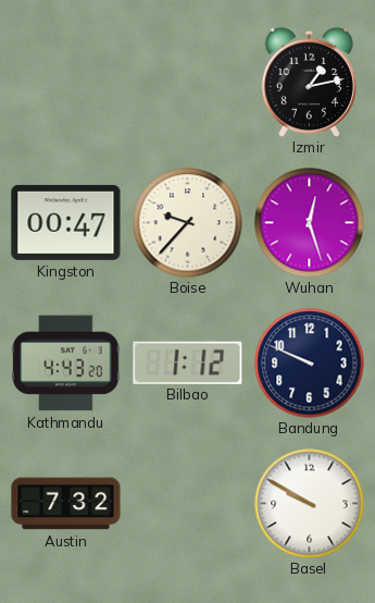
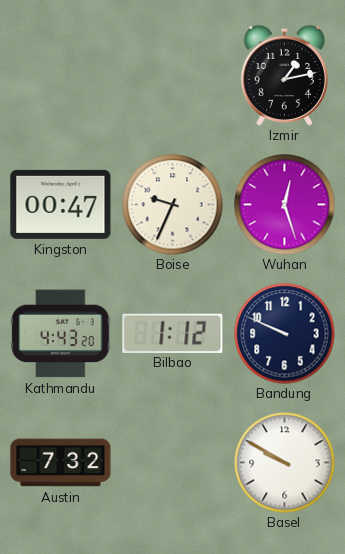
Boise: 9:37 -> 9:34
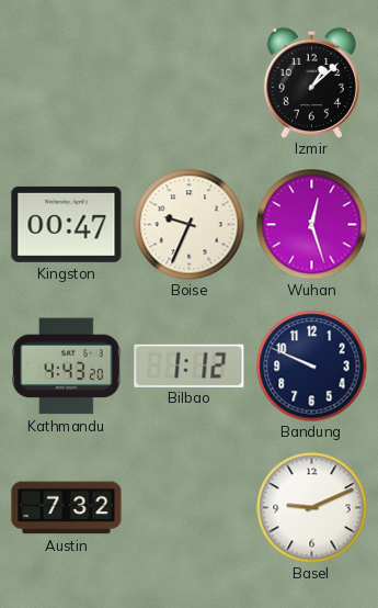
Izmir: 1:13 -> 1:08
Basel: 9:50 -> 9:11
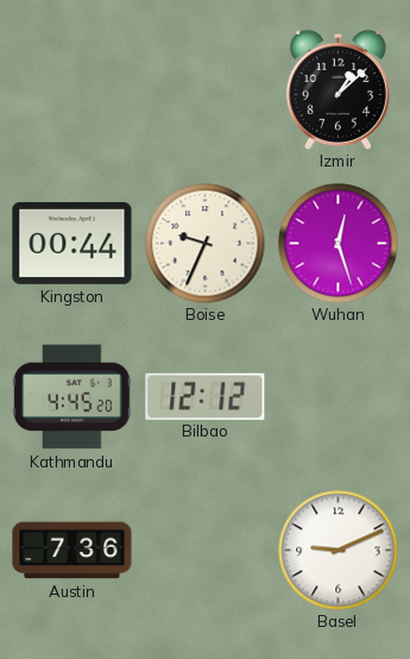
Kingston: 00:47 -> 00:44
Kathmandu: 4:43 -> 4:45
Bilbao: 1:12 -> 12:12
Bandung: 9:49 -> none
Austin: 7:32 -> 7:36
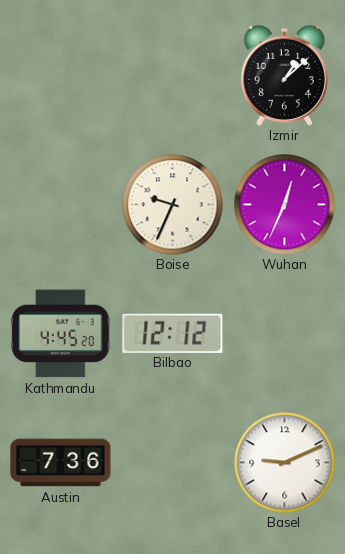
Kingston: 00:44 -> none
Wuhan: 12:27 -> 12:34
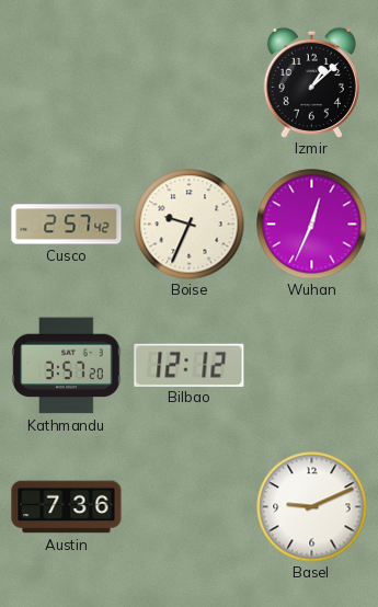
Cusco: none -> 2:57
Kathmandu: 4:45 -> 3:57
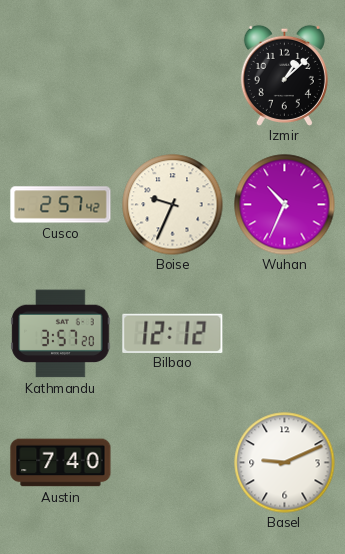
Wuhan: 12:34 -> 10:34
Austin: 7:36 -> 7:40
